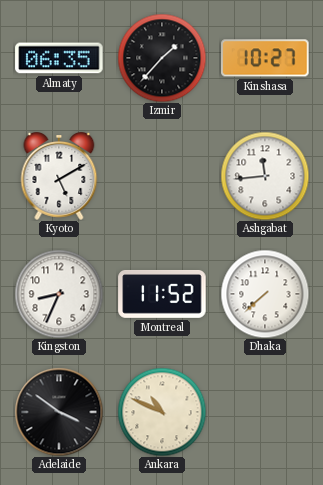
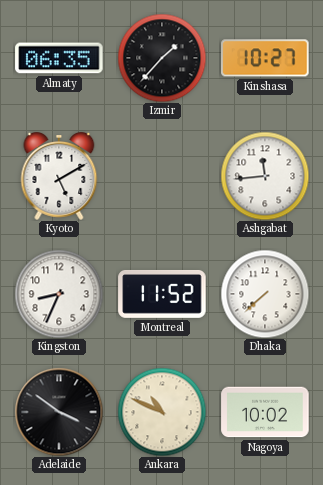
Nagoya: none -> 10:02
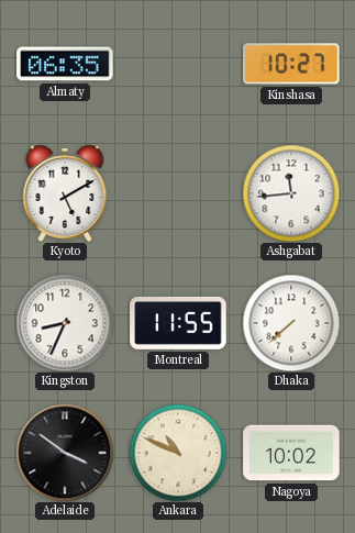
Izmir: 1:37 -> none
Montreal: 11:52 -> 11:55
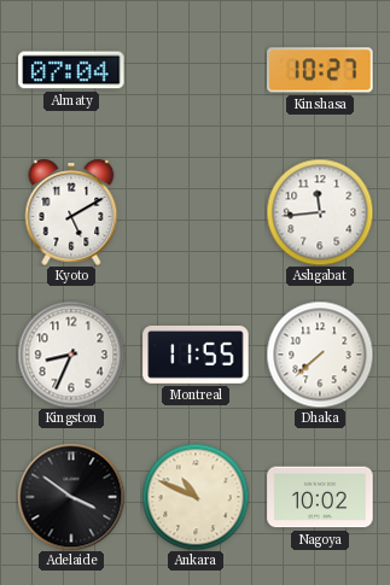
Almaty: 06:35 -> 07:04
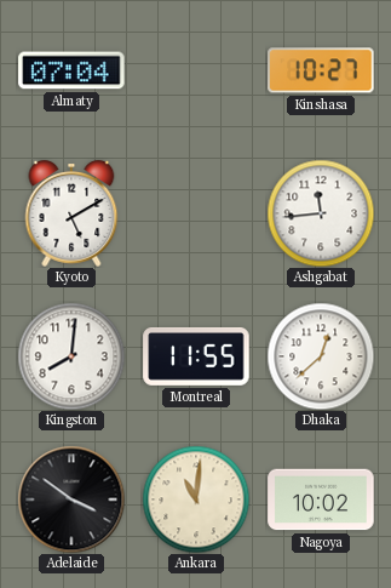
Kingston: 8:34 -> 8:01
Dhaka: 7:38 -> 12:38
Ankara: 10:49 -> 11:01
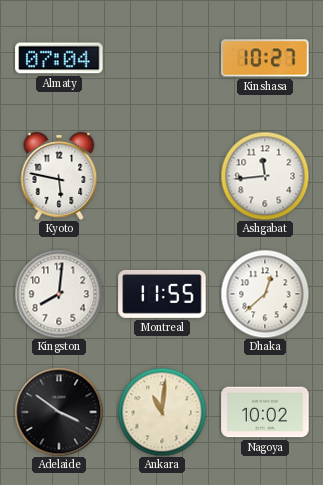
Kyoto: 5:10 -> 5:47
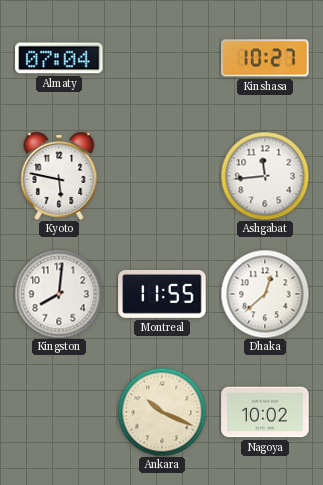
Adelaide: 3:51 -> none
Ankara: 11:01 -> 10:19
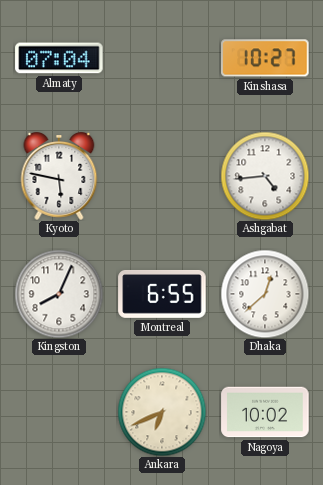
Ashgabat: 11:44 -> 4:44
Kingston: 8:01 -> 8:04
Montreal: 11:55 -> 6:55
Ankara: 10:19 -> 6:41
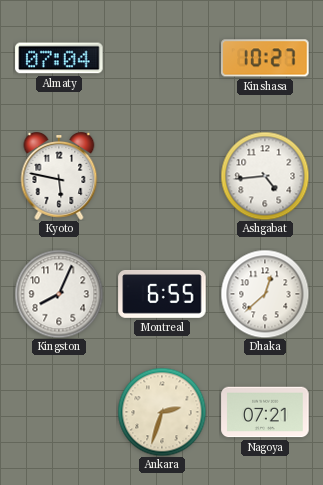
Ankara: 6:41 -> 2:33
Nagoya: 10:02 -> 07:21
